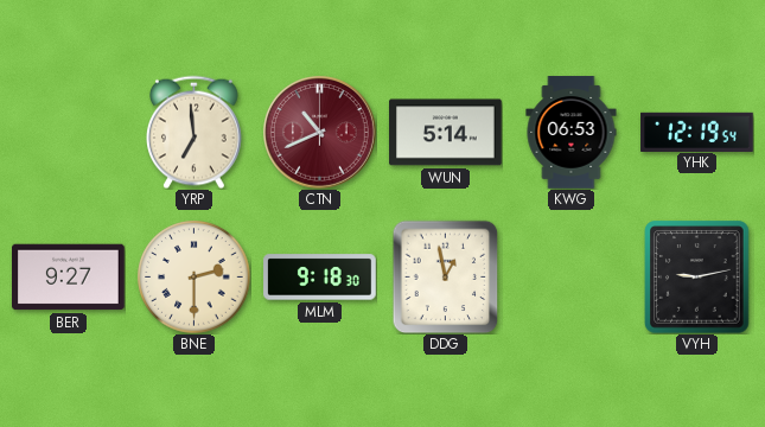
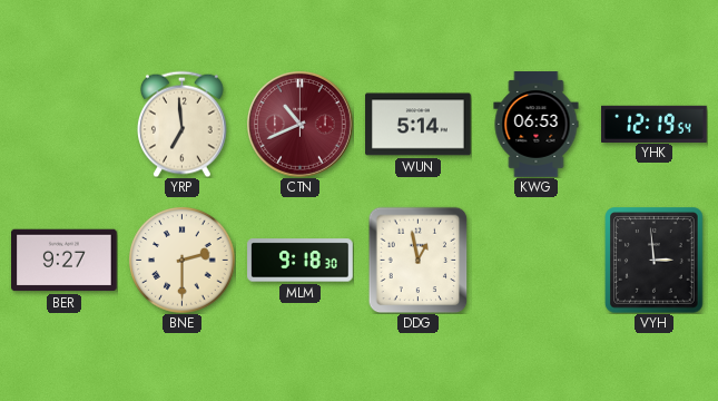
VYH: 9:13 -> 2:59
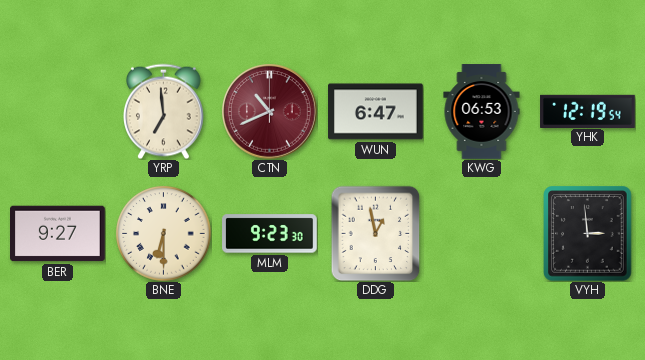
WUN: 5:14 -> 6:47
BNE: 2:30 -> 6:30
MLM: 9:18 -> 9:23
